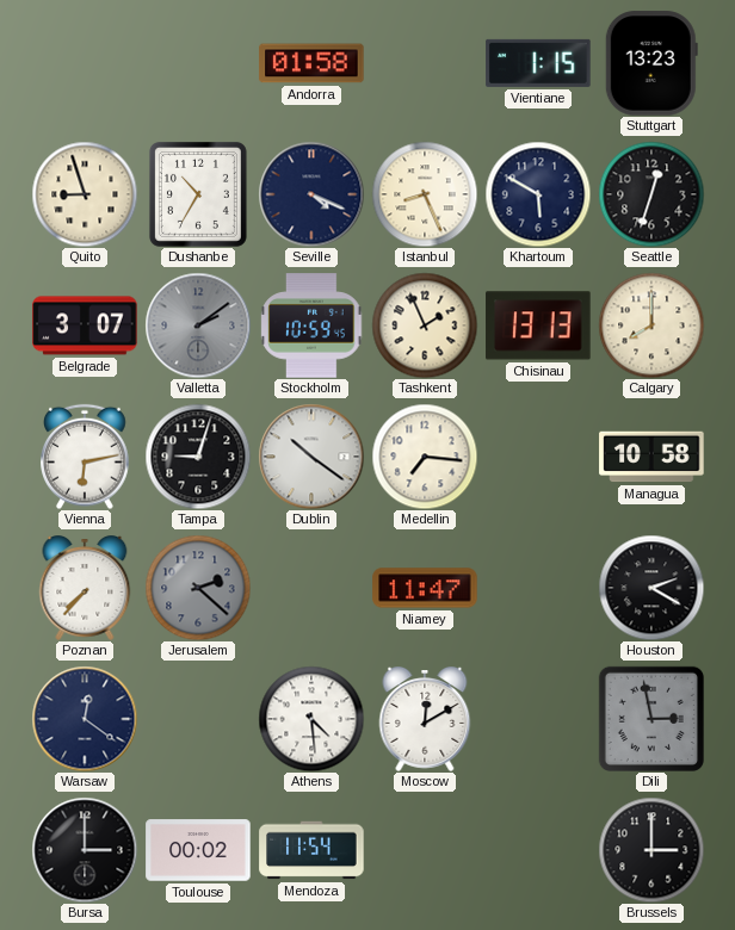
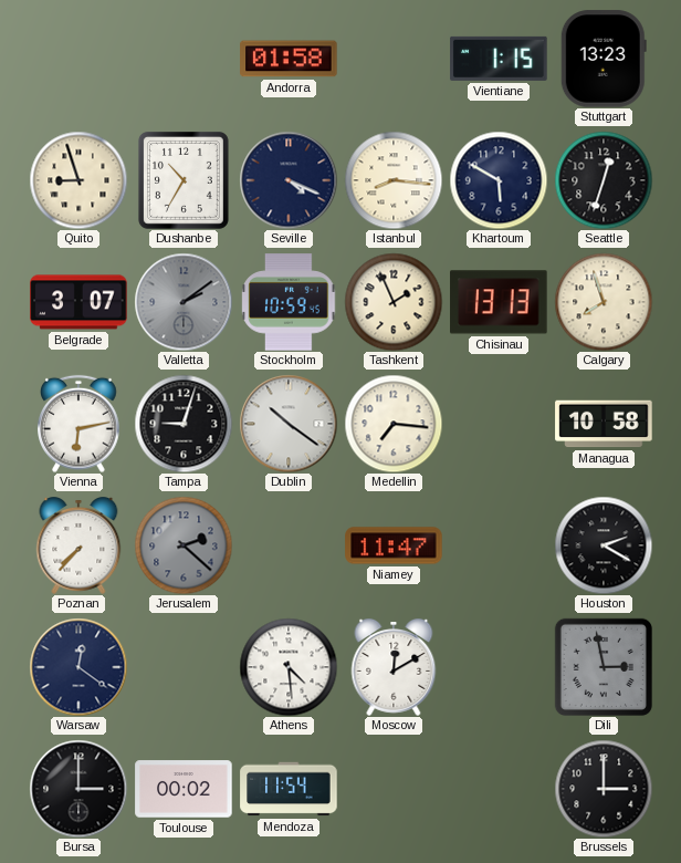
Istanbul: 8:26 -> 8:16
Calgary: 8:00 -> 7:57
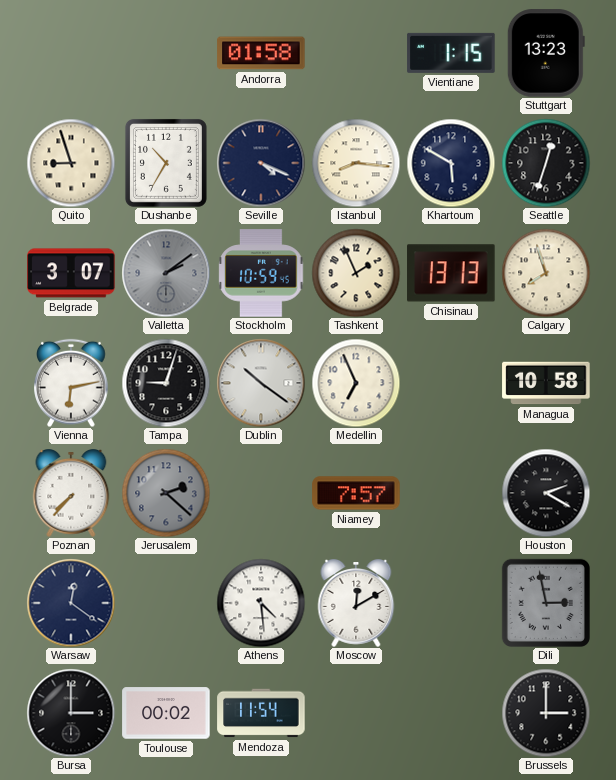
Medellin: 7:16 -> 6:56
Niamey: 11:47 -> 7:57
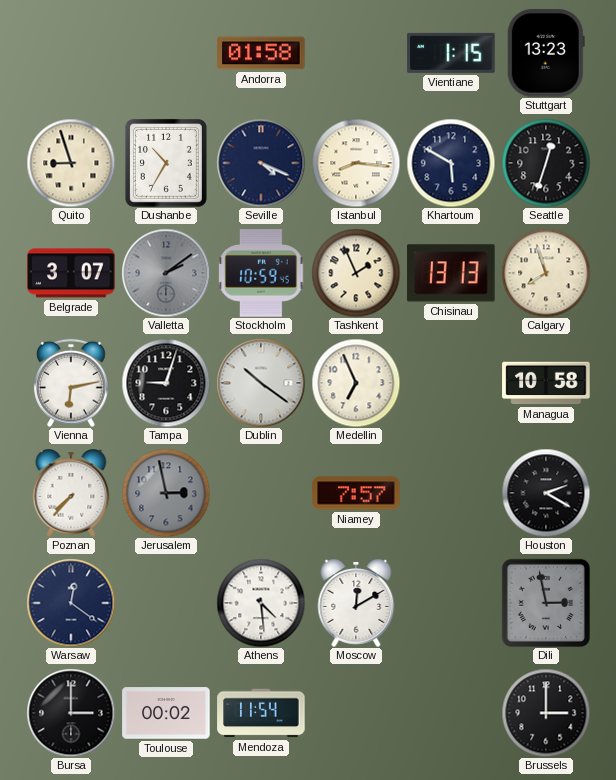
Jerusalem: 2:22 -> 2:58
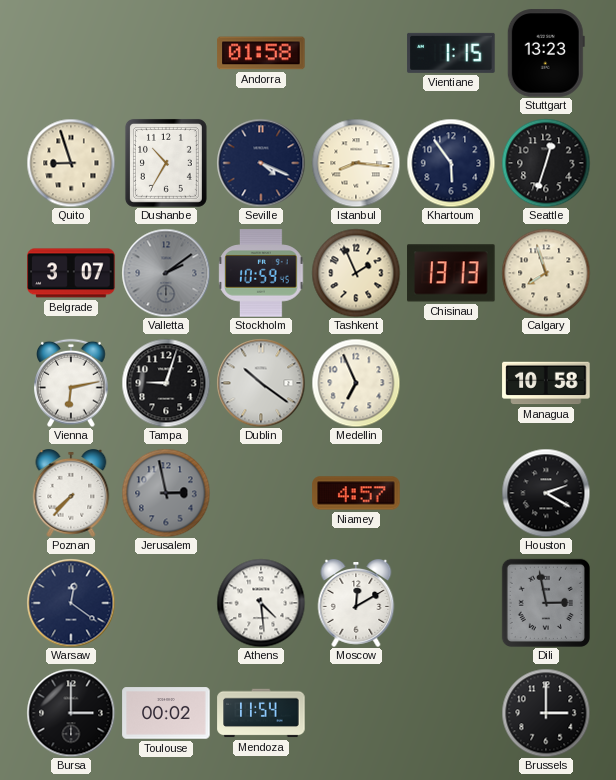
Khartoum: 5:50 -> 5:54
Niamey: 7:57 -> 4:57
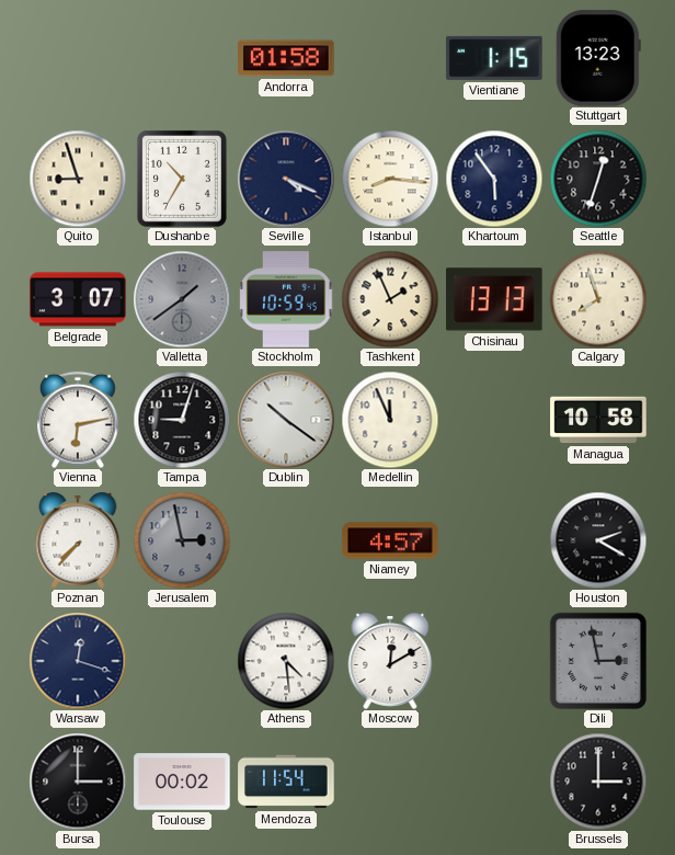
Valletta: 2:09 -> 1:39
Medellin: 6:56 -> 11:56
Warsaw: 12:21 -> 12:18
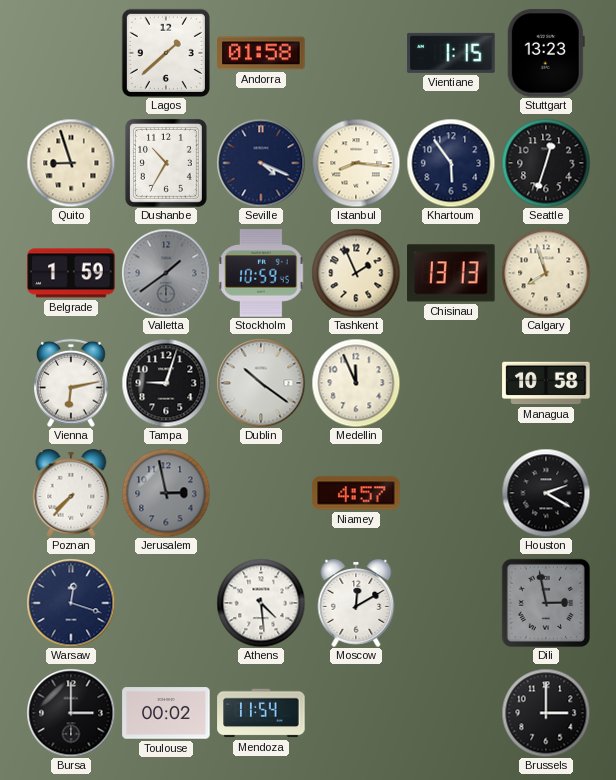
Lagos: none -> 1:38
Belgrade: 3:07 -> 1:59
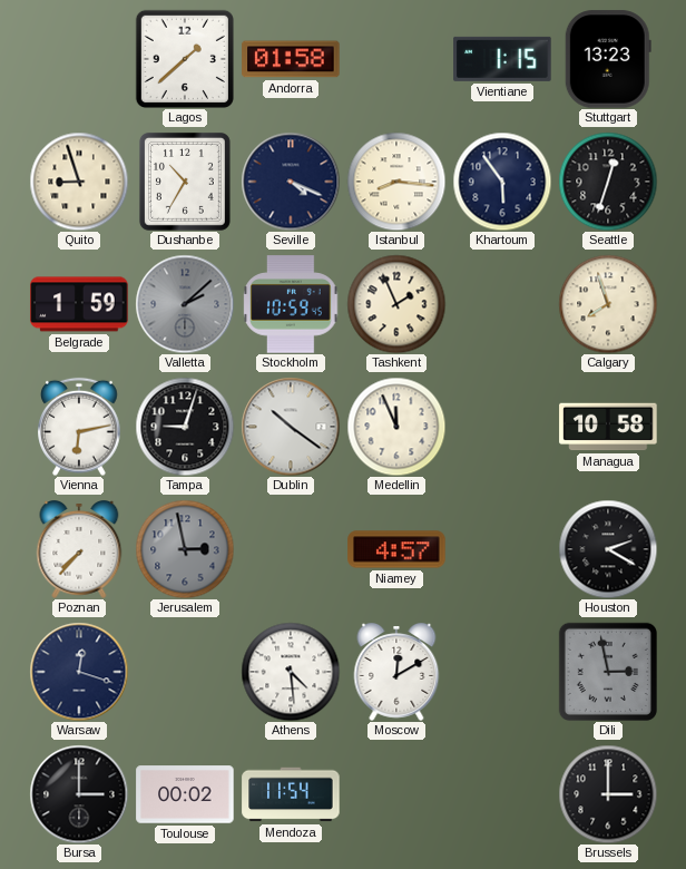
Valletta: 1:39 -> 2:08
Chisinau: 13:13 -> none
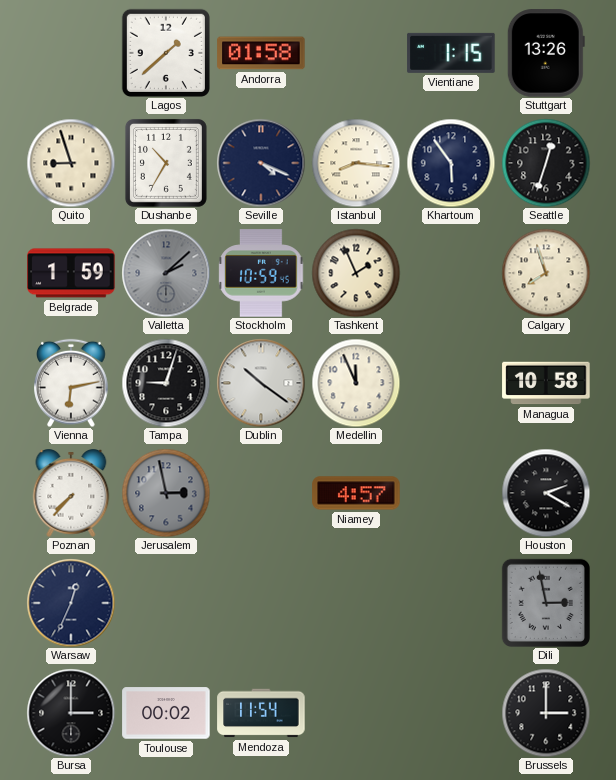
Stuttgart: 13:23 -> 13:26
Warsaw: 12:18 -> 12:34
Athens: 4:29 -> none
Moscow: 12:10 -> none
